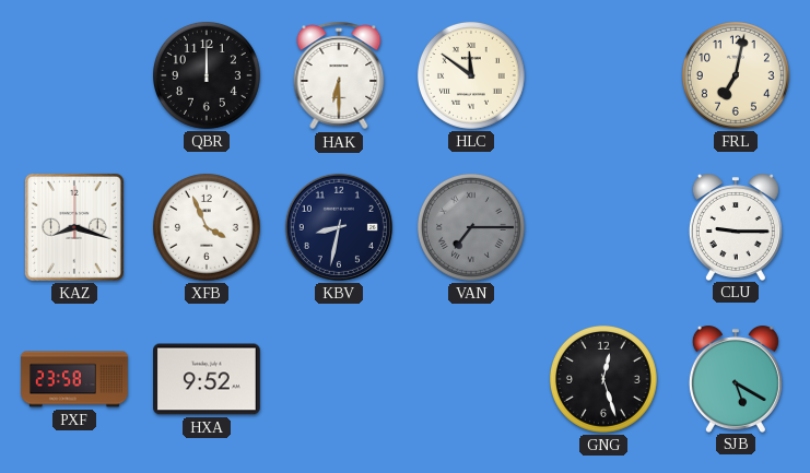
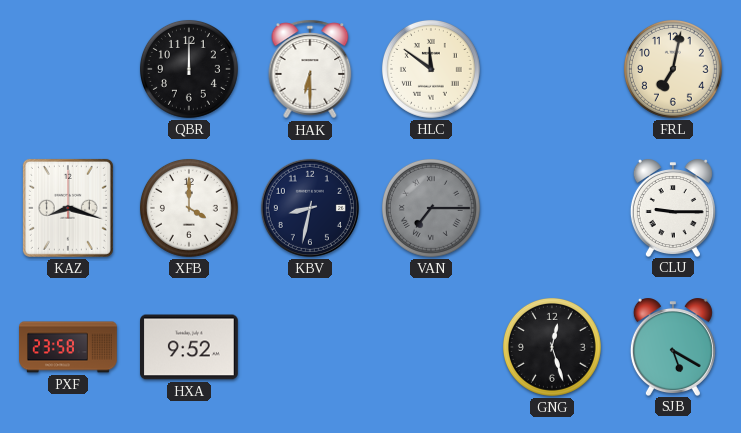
XFB: 3:56 -> 4:00
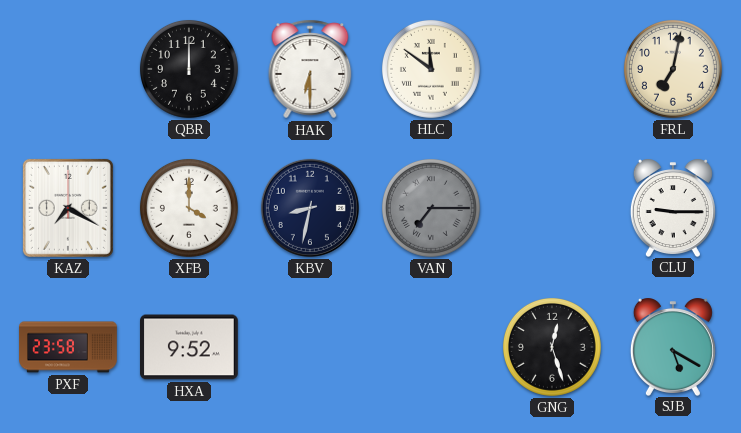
KAZ: 8:18 -> 7:20
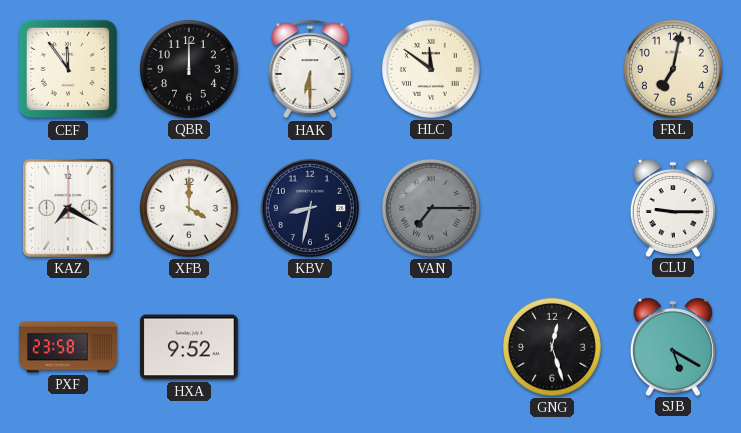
CEF: none -> 11:54
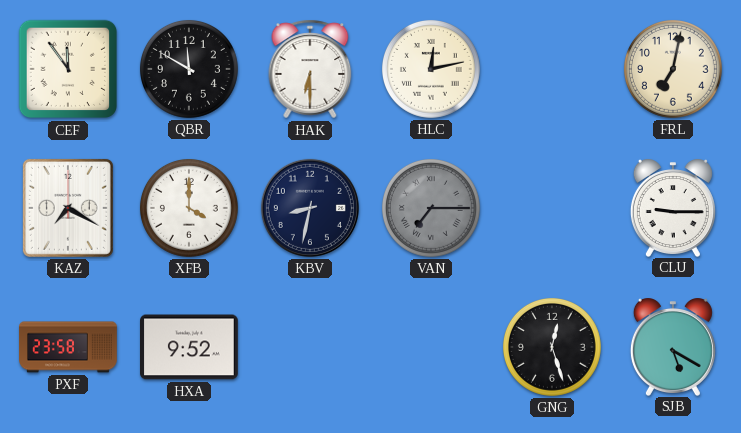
QBR: 12:00 -> 11:50
HLC: 11:51 -> 12:13
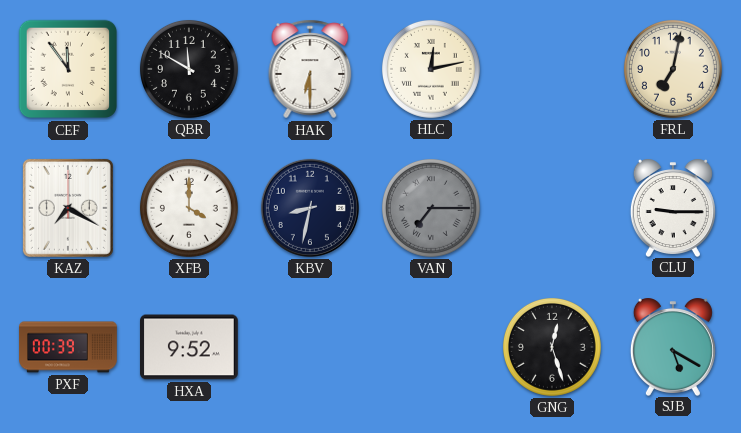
PXF: 23:58 -> 00:39
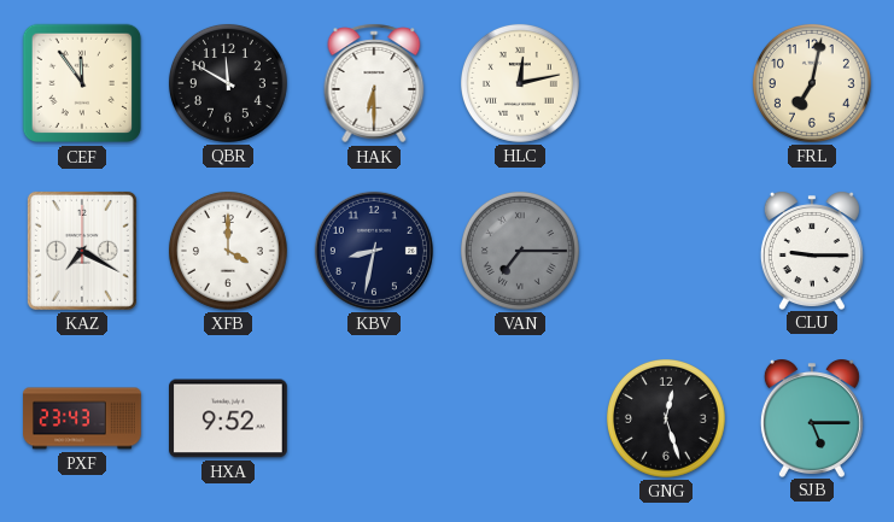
PXF: 00:39 -> 23:43
SJB: 5:20 -> 5:15
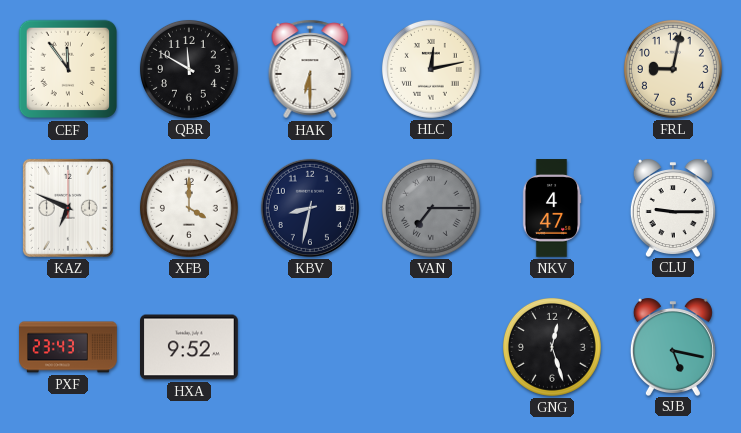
FRL: 7:02 -> 9:02
KAZ: 7:20 -> 6:49
NKV: none -> 4:47
SJB: 5:15 -> 5:17
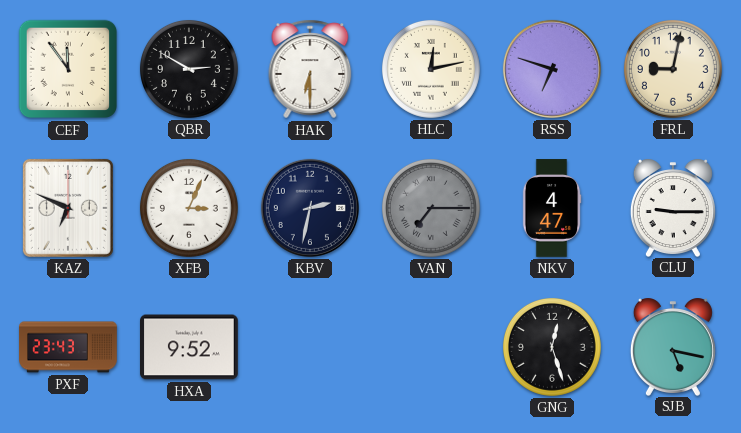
QBR: 11:50 -> 2:50
RSS: none -> 6:48
XFB: 4:00 -> 3:04
KBV: 8:32 -> 2:32
